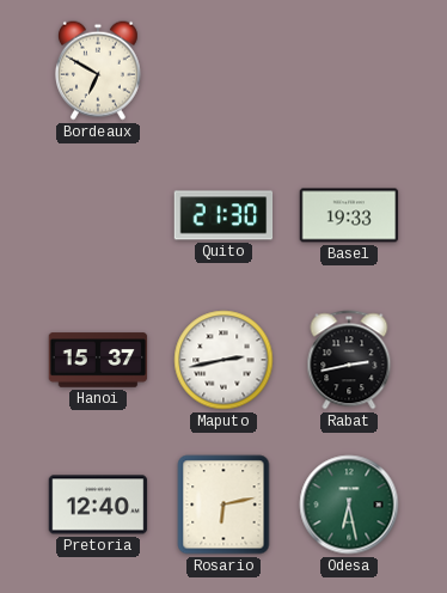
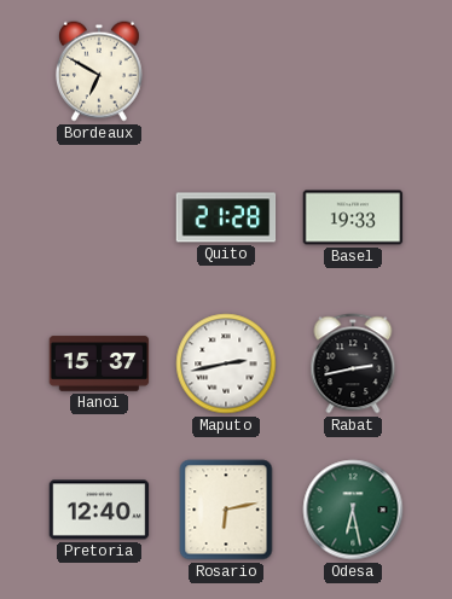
Quito: 21:30 -> 21:28
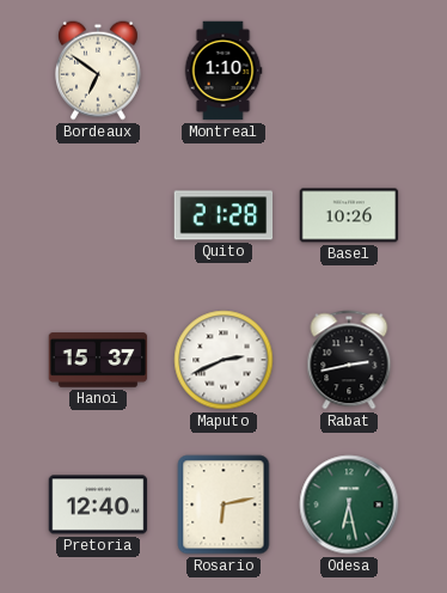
Bordeaux: 6:50 -> 6:51
Montreal: none -> 1:10
Basel: 19:33 -> 10:26
Maputo: 2:43 -> 2:41
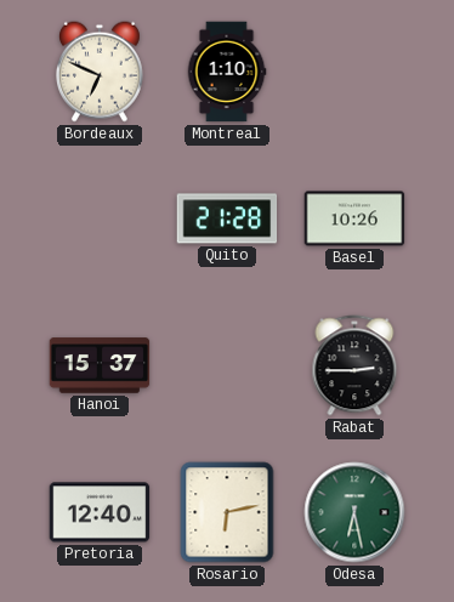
Bordeaux: 6:51 -> 6:49
Maputo: 2:41 -> none
Rabat: 2:43 -> 2:45
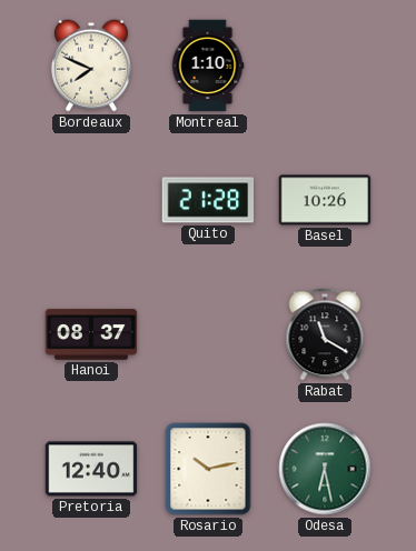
Bordeaux: 6:49 -> 7:49
Hanoi: 15:37 -> 08:37
Rabat: 2:45 -> 11:20
Rosario: 6:13 -> 10:13
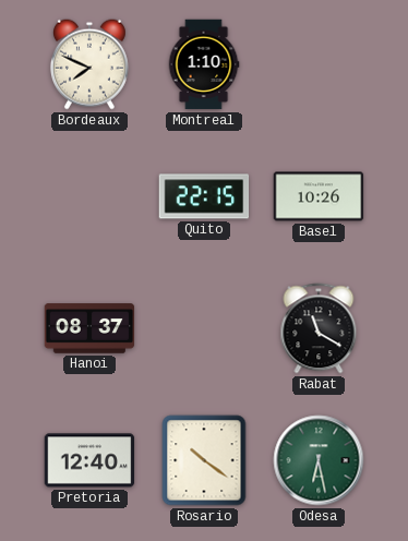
Quito: 21:28 -> 22:15
Rosario: 10:13 -> 10:21
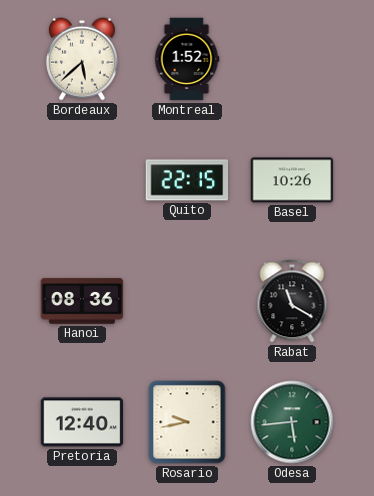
Bordeaux: 7:49 -> 5:38
Montreal: 1:10 -> 1:52
Hanoi: 08:37 -> 08:36
Rosario: 10:21 -> 9:43
Odesa: 6:28 -> 5:44
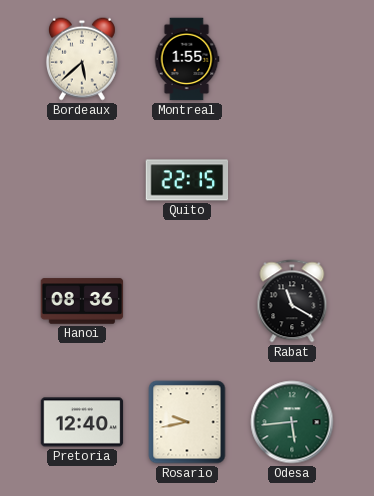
Montreal: 1:52 -> 1:55
Basel: 10:26 -> none
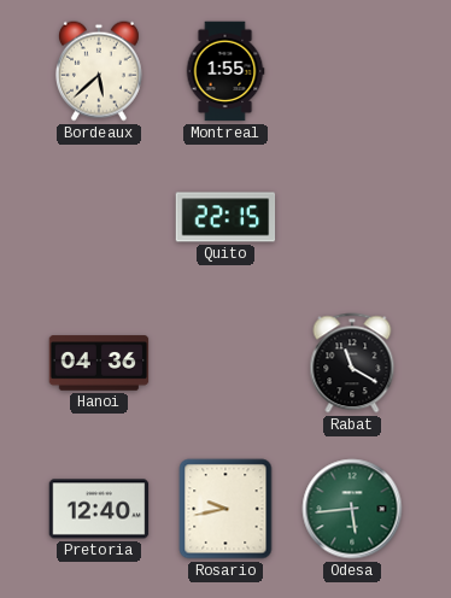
Hanoi: 08:36 -> 04:36
